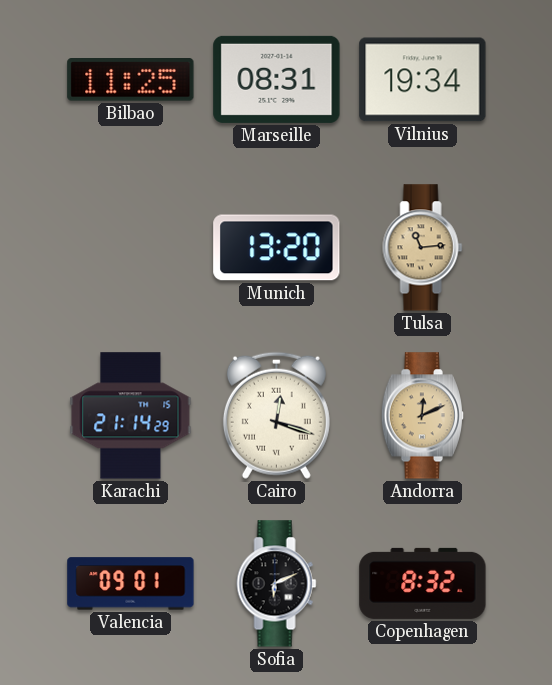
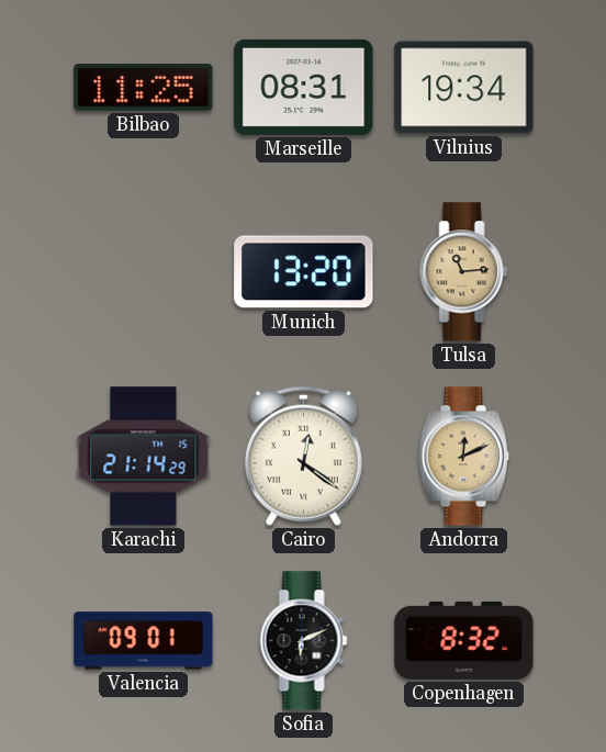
Cairo: 12:18 -> 12:21
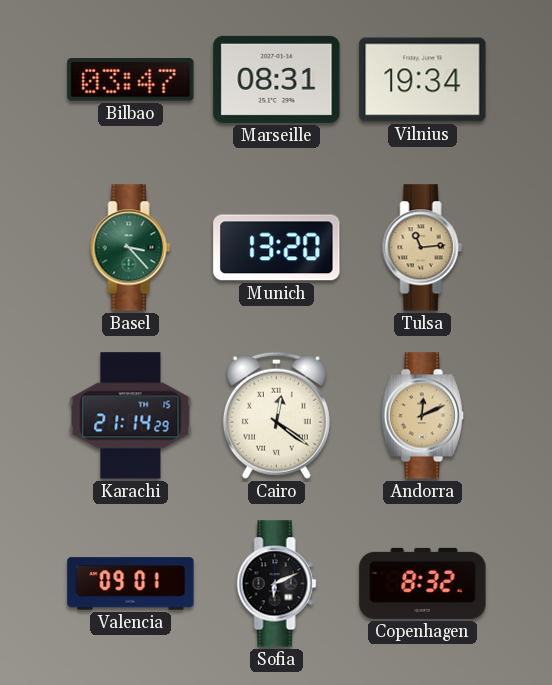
Bilbao: 11:25 -> 03:47
Basel: none -> 3:23
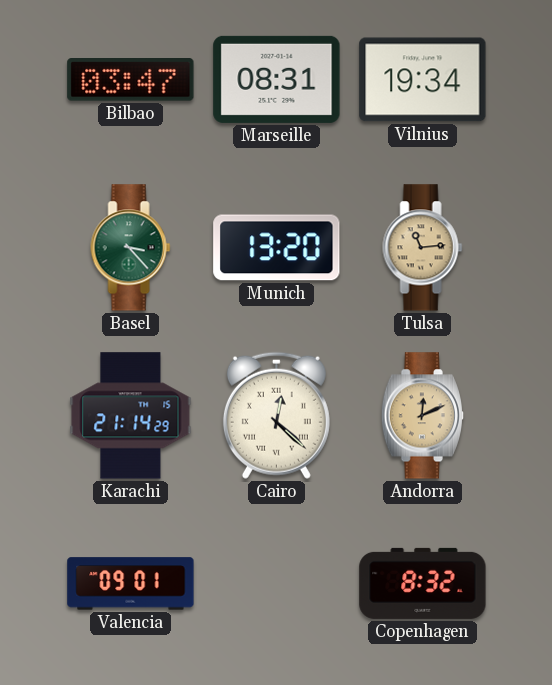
Cairo: 12:21 -> 12:22
Sofia: 6:11 -> none
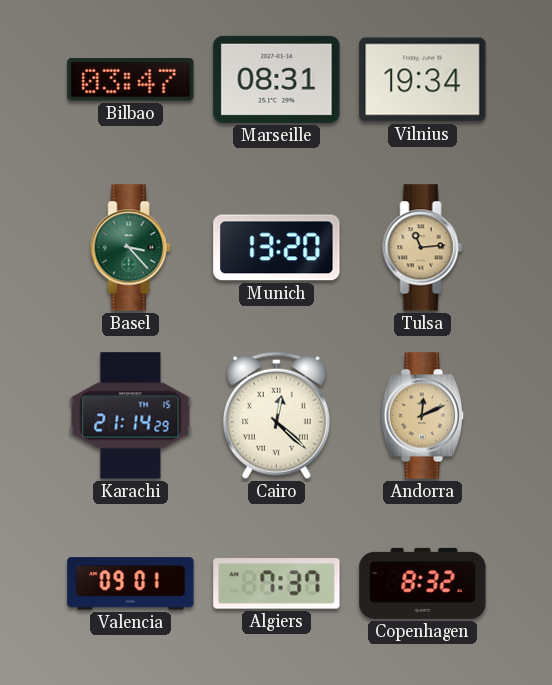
Algiers: none -> 7:37
